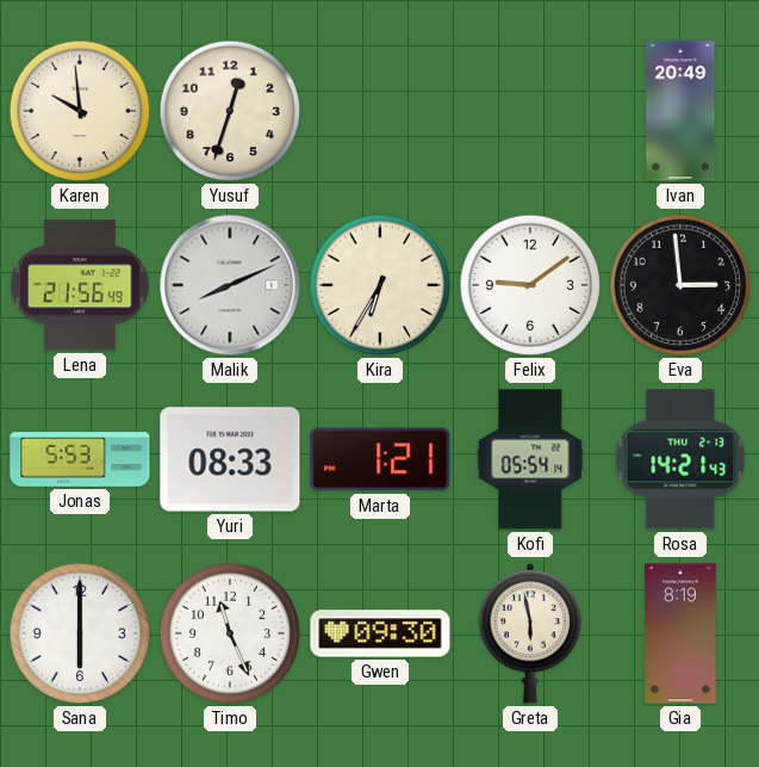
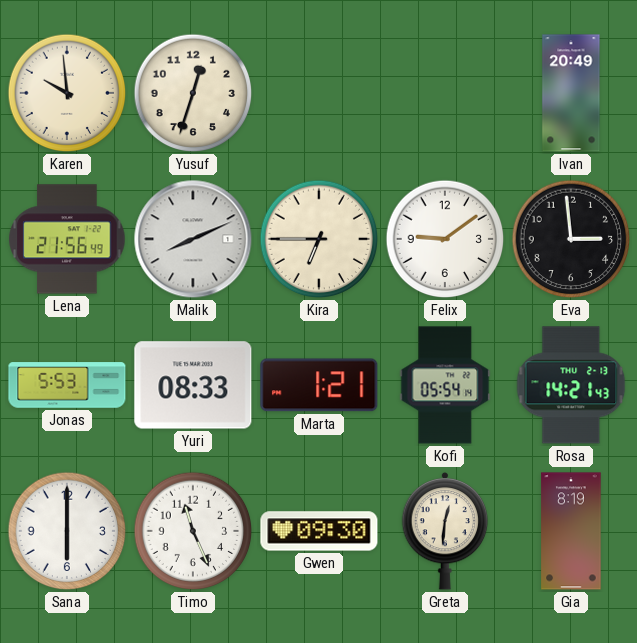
Kira: 6:35 -> 6:45
Greta: 5:58 -> 12:31
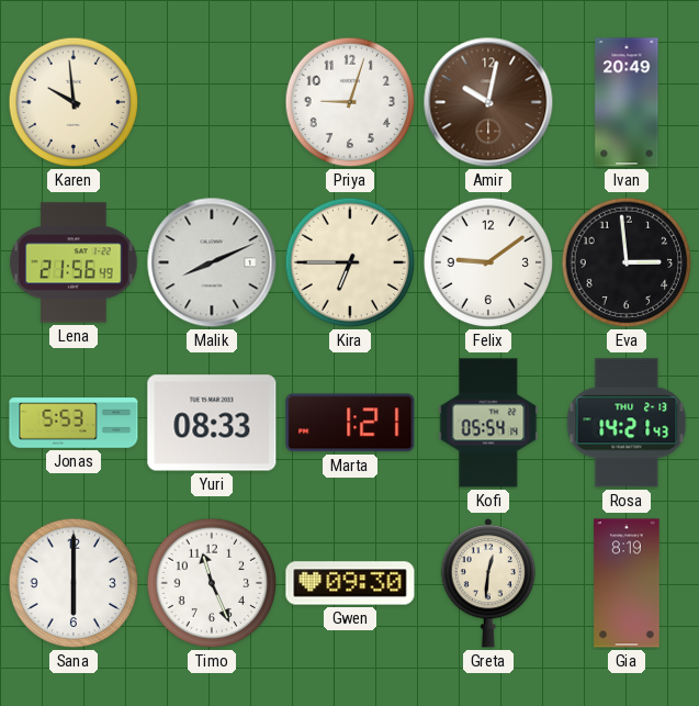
Yusuf: 12:33 -> none
Priya: none -> 9:03
Amir: none -> 10:02
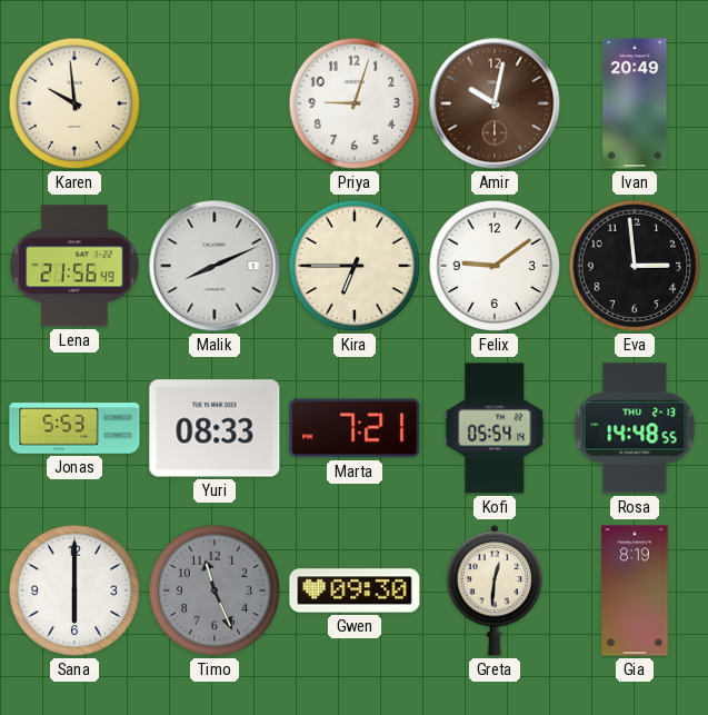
Marta: 1:21 -> 7:21
Rosa: 14:21 -> 14:48
Timo dial: white -> grey
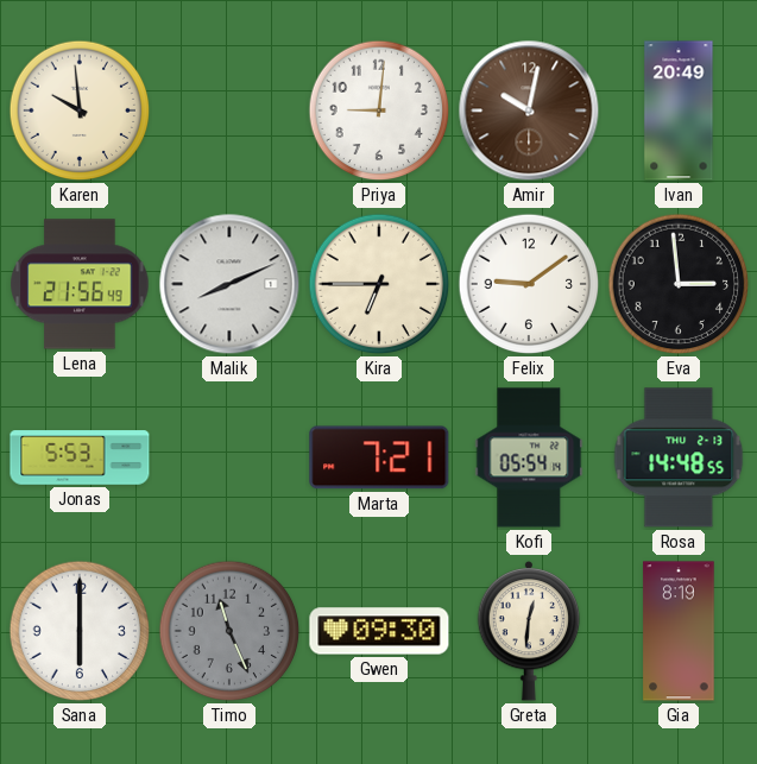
Priya: 9:03 -> 9:01
Yuri: 08:33 -> none
